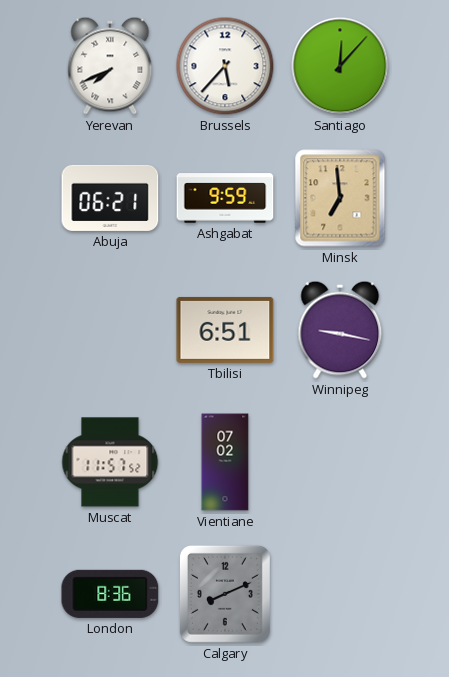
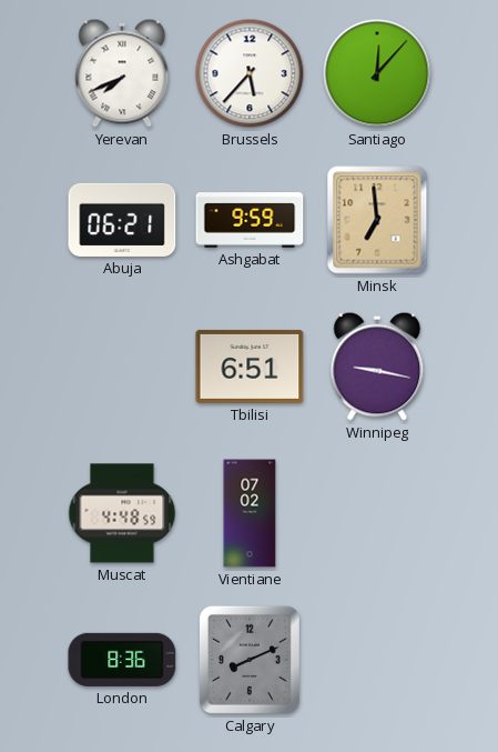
Muscat: 11:57 -> 4:48
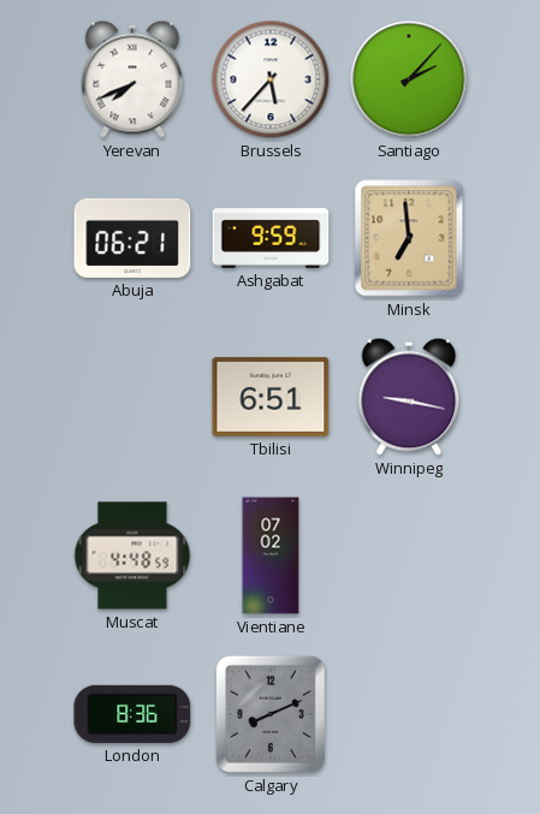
Santiago: 12:07 -> 2:07
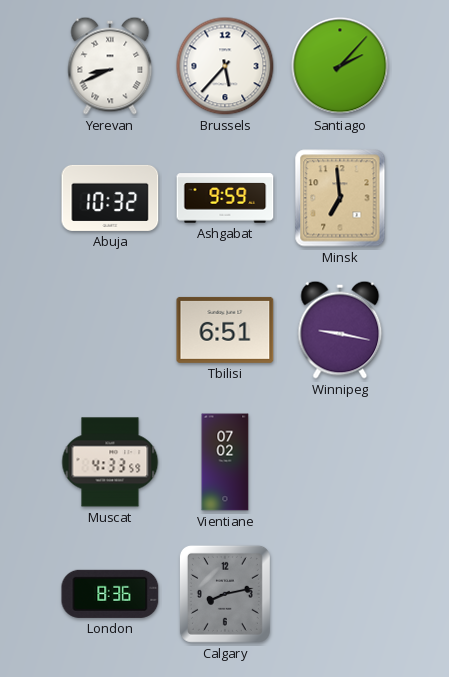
Yerevan: 7:41 -> 8:41
Abuja: 06:21 -> 10:32
Muscat: 4:48 -> 4:33
Calgary: 8:11 -> 8:13
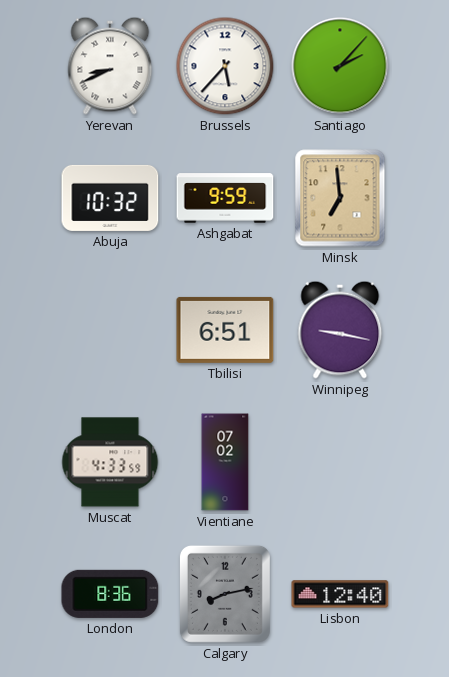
Lisbon: none -> 12:40
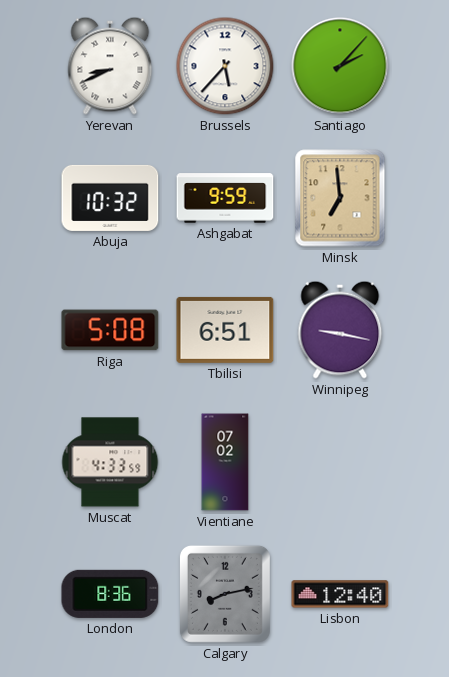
Riga: none -> 5:08
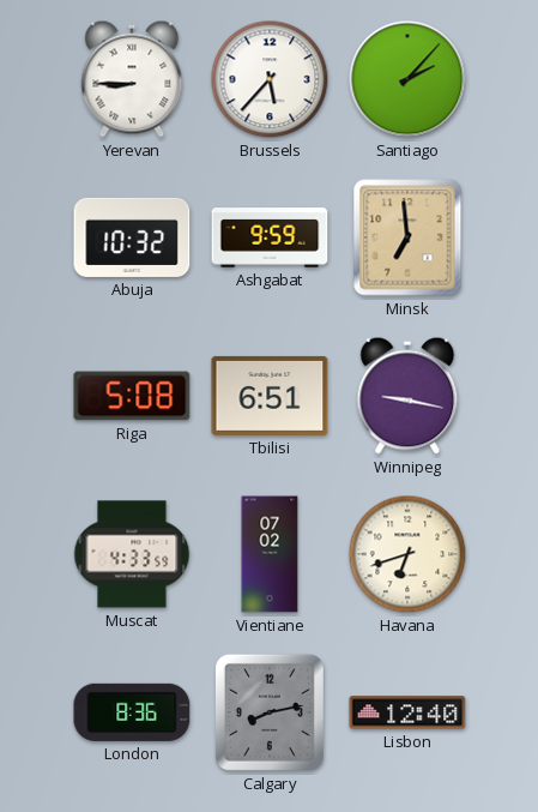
Yerevan: 8:41 -> 8:45
Havana: none -> 6:42
